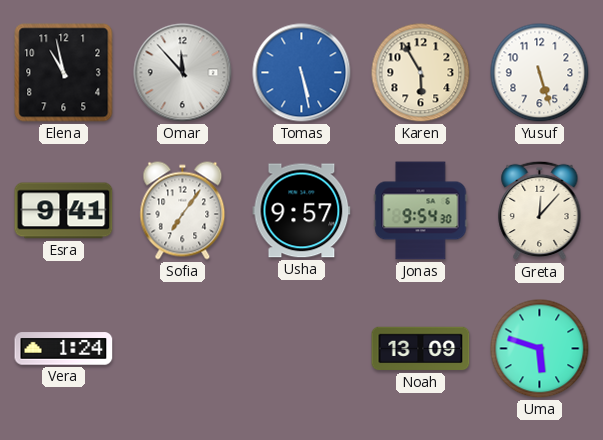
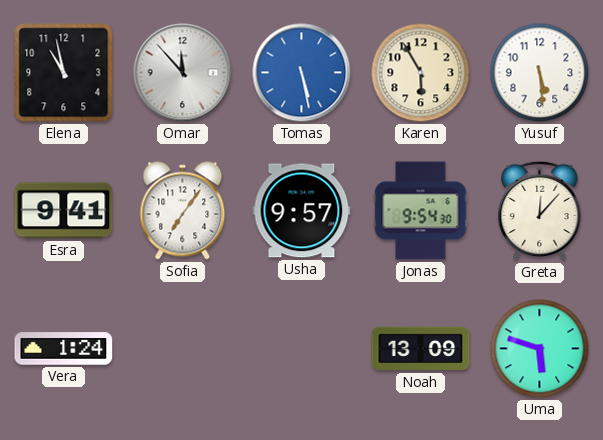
Yusuf: 5:27 -> 5:29
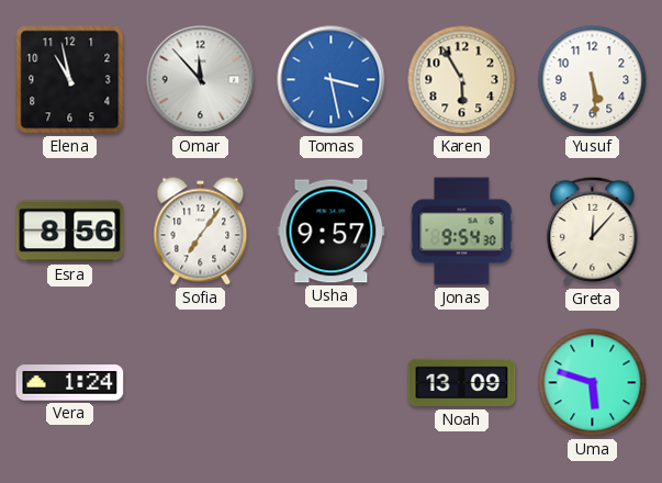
Tomas: 5:28 -> 3:28
Esra: 9:41 -> 8:56
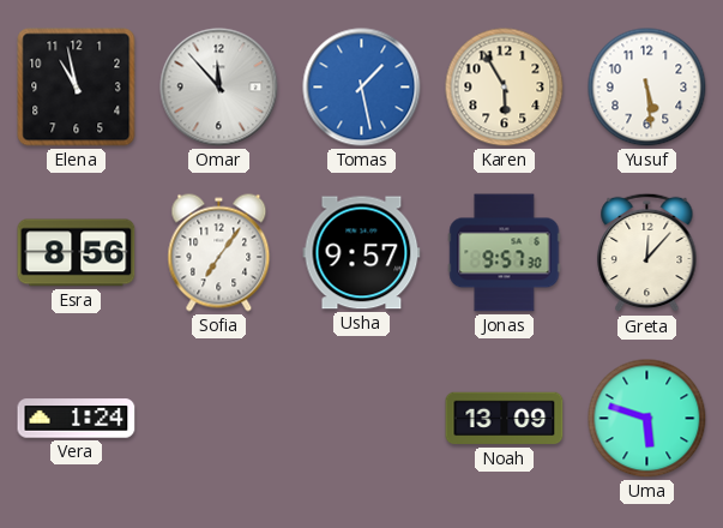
Tomas: 3:28 -> 1:28
Jonas: 9:54 -> 9:57
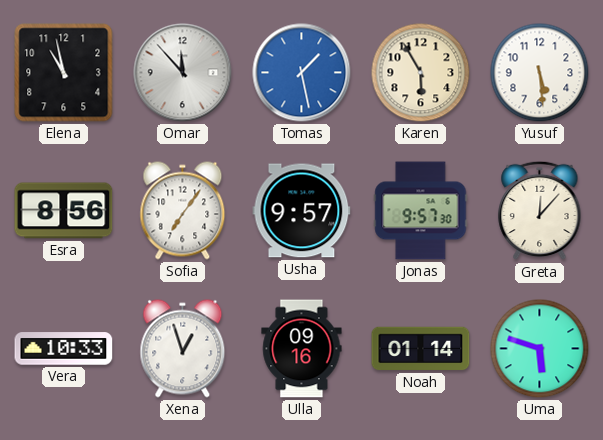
Vera: 1:24 -> 10:33
Xena: none -> 12:57
Ulla: none -> 09:16
Noah: 13:09 -> 01:14
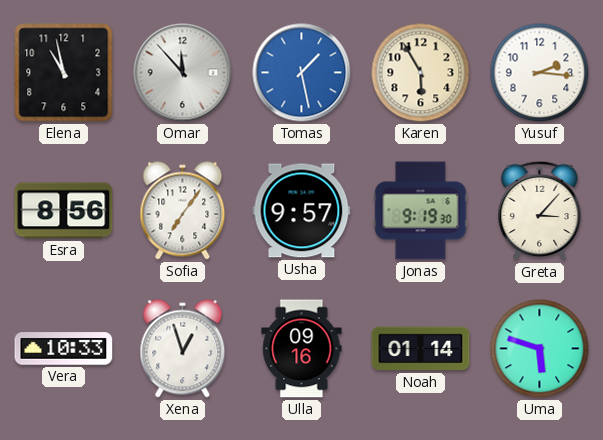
Yusuf: 5:29 -> 2:16
Jonas: 9:57 -> 9:19
Greta: 12:07 -> 3:07
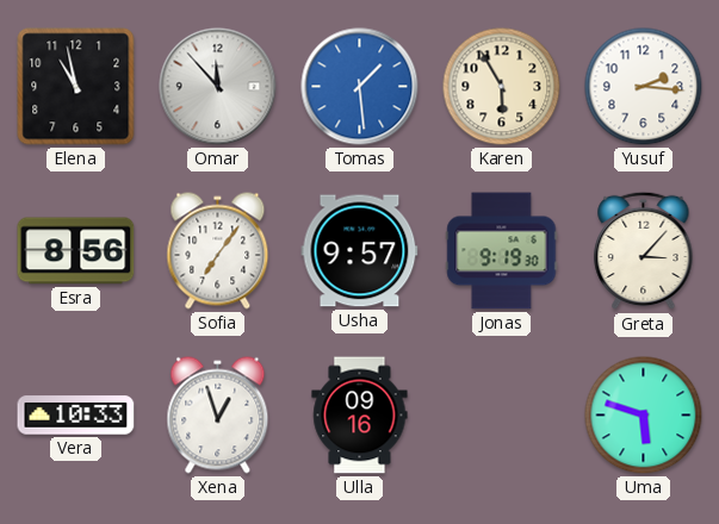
Tomas: 1:28 -> 1:29
Noah: 01:14 -> none
